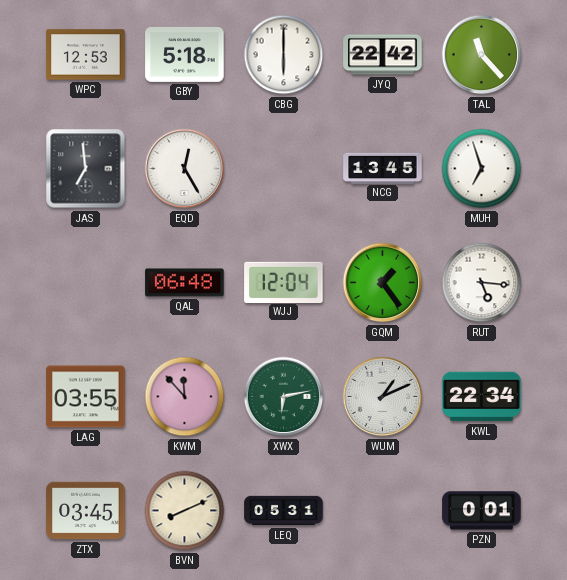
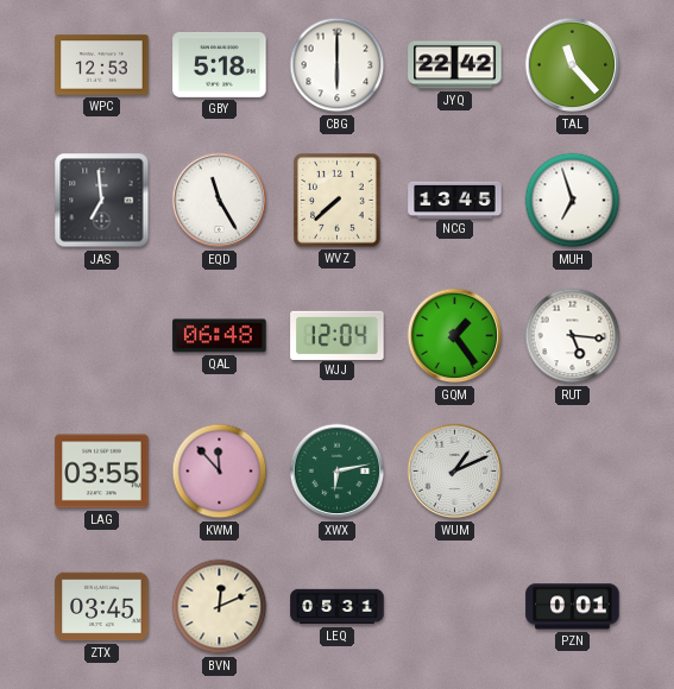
EQD: 12:25 -> 11:25
WVZ: none -> 7:38
KWL: 22:34 -> none
BVN: 8:11 -> 12:11
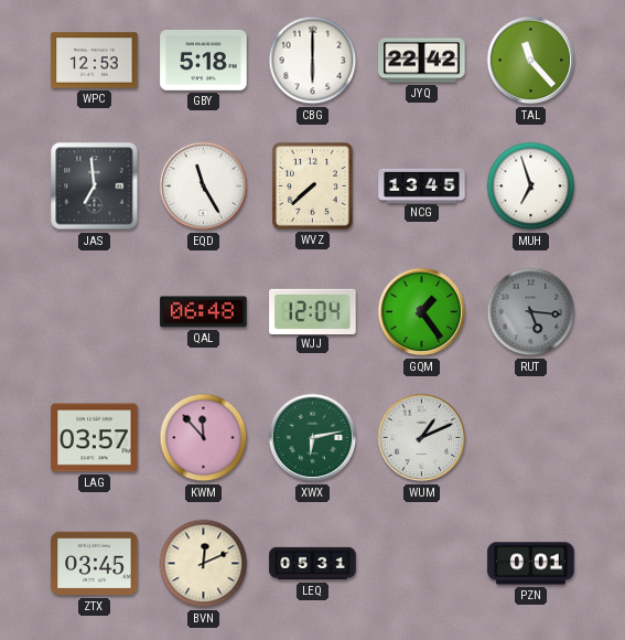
RUT dial: white -> grey
LAG: 03:55 -> 03:57
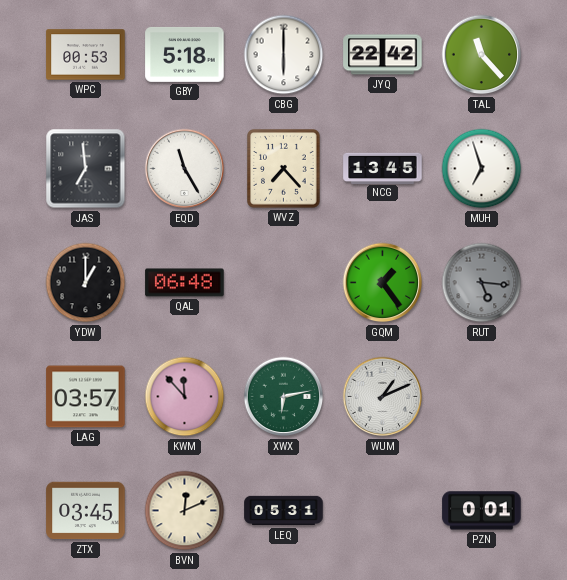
WPC: 12:53 -> 00:53
WVZ: 7:38 -> 7:23
YDW: none -> 1:00
WJJ: 12:04 -> none
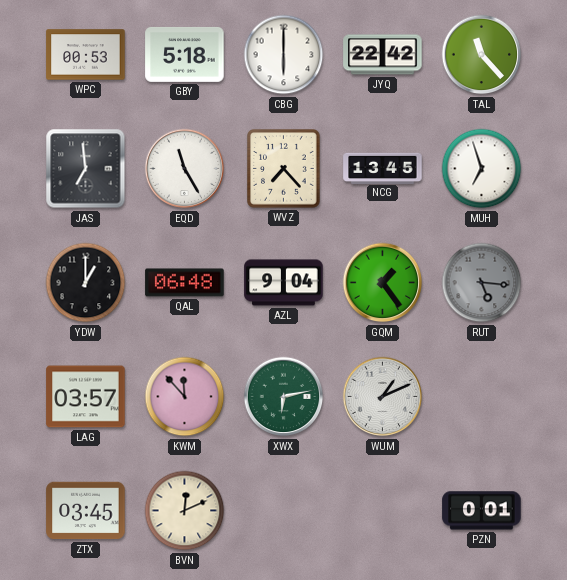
AZL: none -> 9:04
LEQ: 05:31 -> none
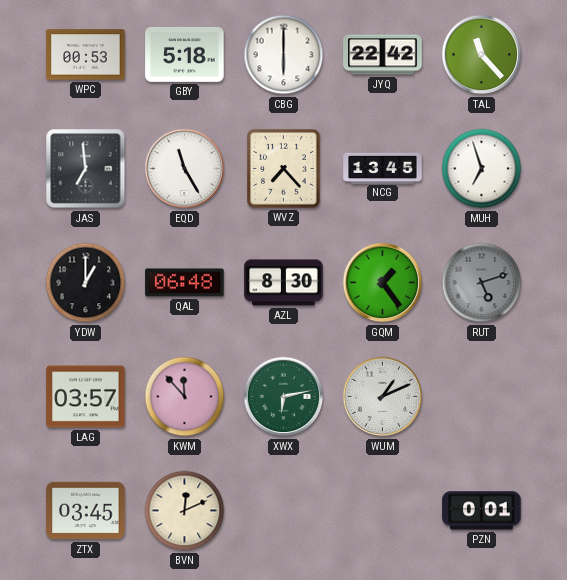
AZL: 9:04 -> 8:30
RUT: 5:16 -> 5:12
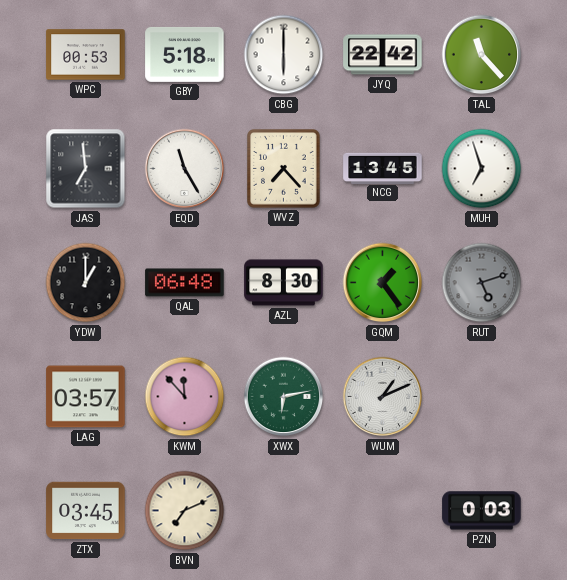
BVN: 12:11 -> 7:11
PZN: 0:01 -> 0:03
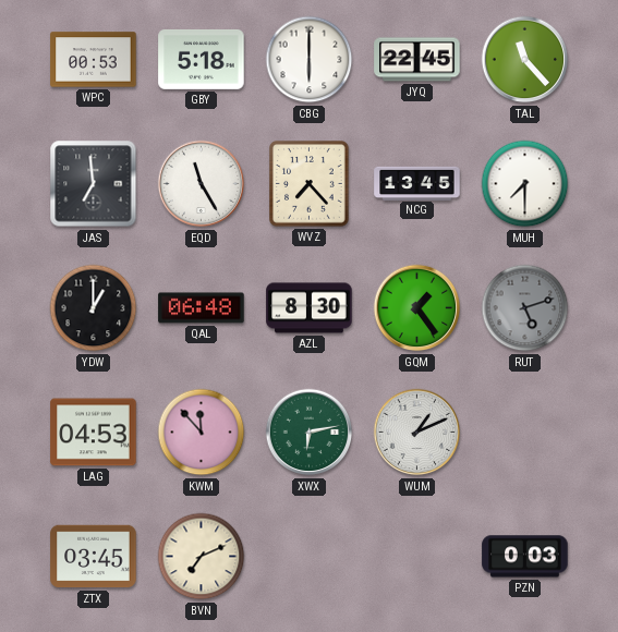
JYQ: 22:42 -> 22:45
MUH: 6:57 -> 7:30
LAG: 03:57 -> 04:53
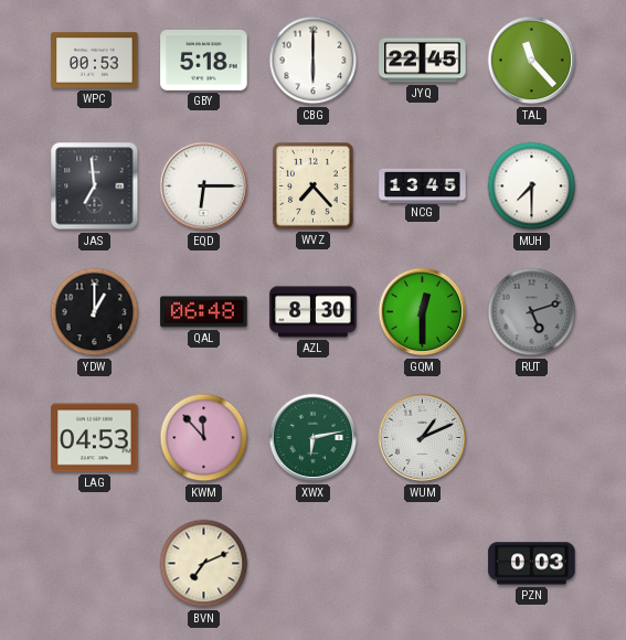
EQD: 11:25 -> 6:15
GQM: 1:24 -> 12:30
ZTX: 03:45 -> none
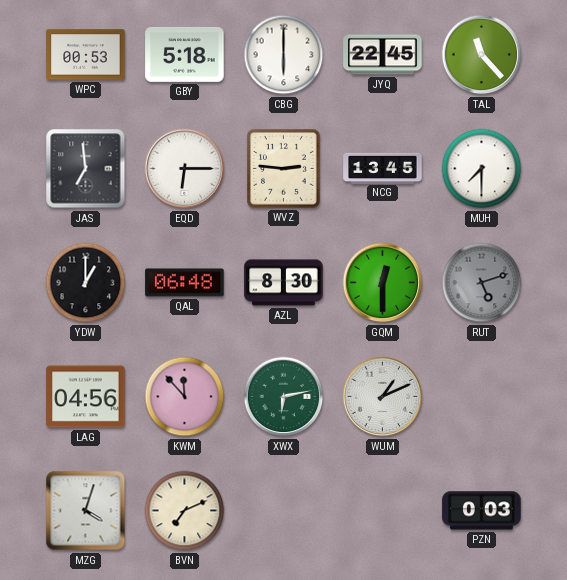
WVZ: 7:23 -> 2:46
LAG: 04:53 -> 04:56
MZG: none -> 4:03
